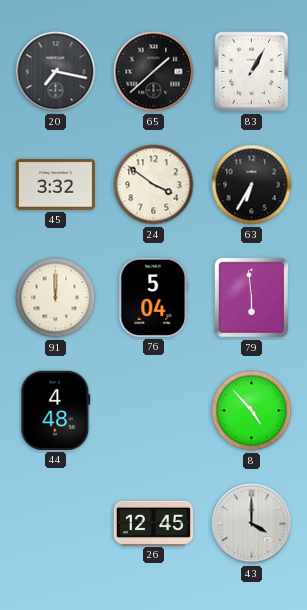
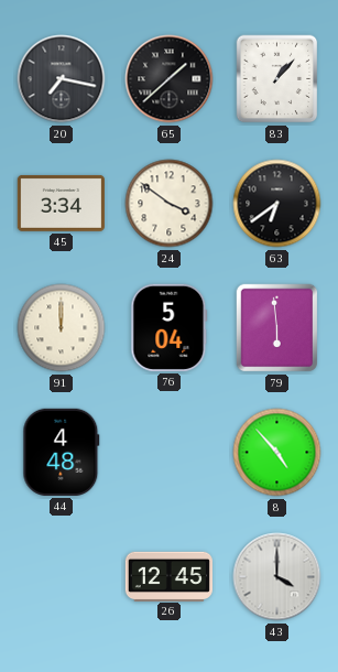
83: 1:05 -> 1:07
45: 3:32 -> 3:34
63: 6:35 -> 6:39
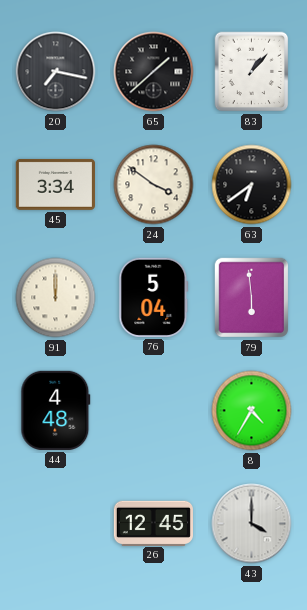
8: 4:53 -> 4:35
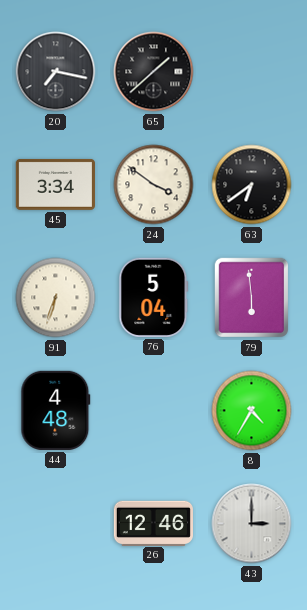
83: 1:07 -> none
91: 12:00 -> 6:33
26: 12:45 -> 12:46
43: 4:00 -> 3:00
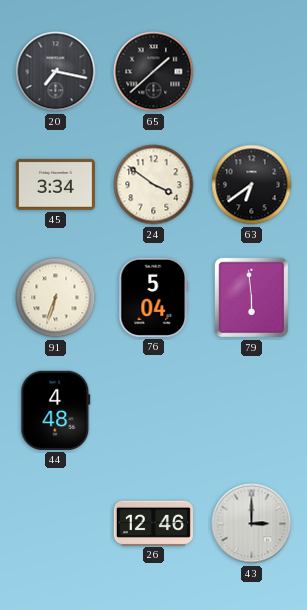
8: 4:35 -> none
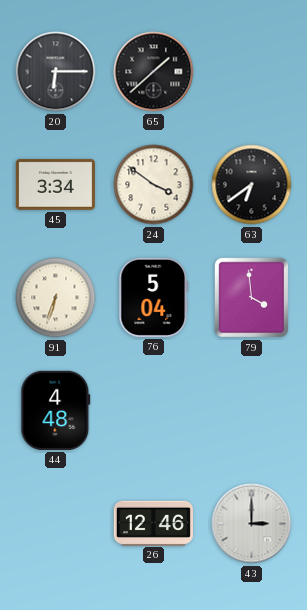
20: 7:17 -> 6:15
79: 5:59 -> 3:59
